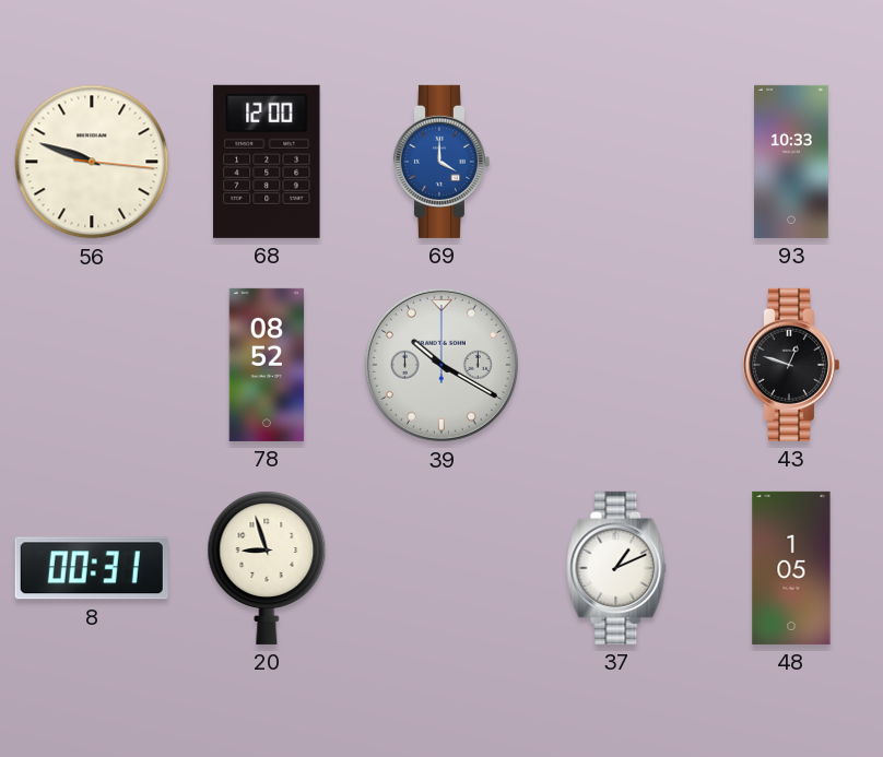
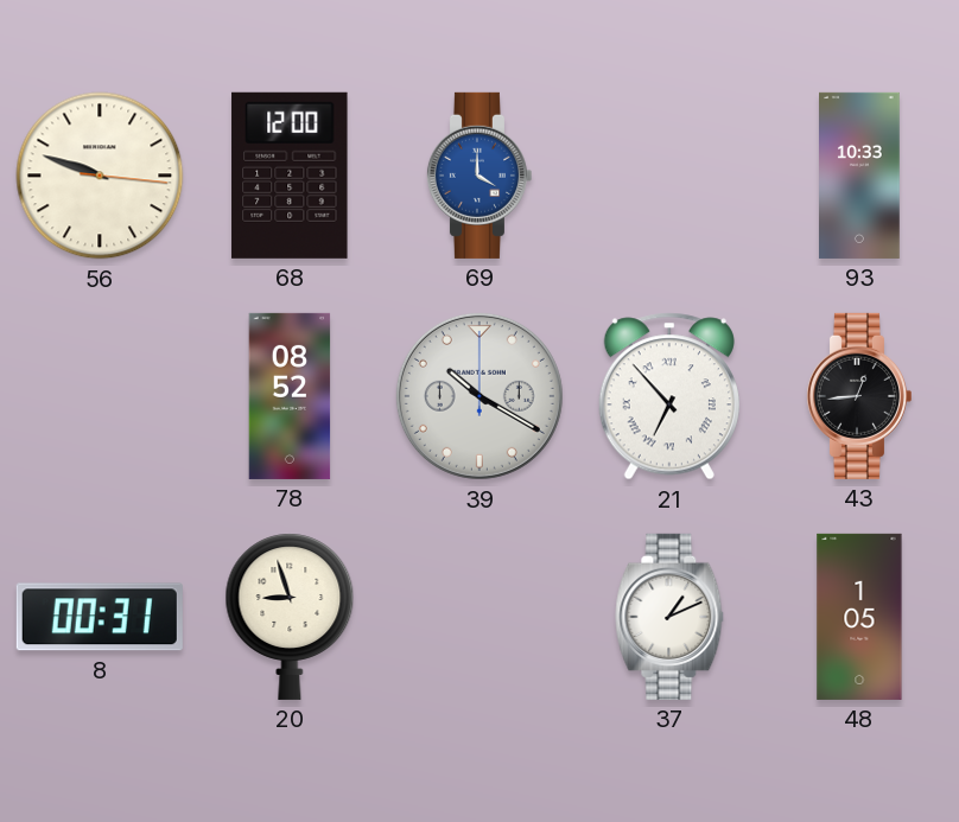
21: none -> 6:53
43: 12:48 -> 12:44
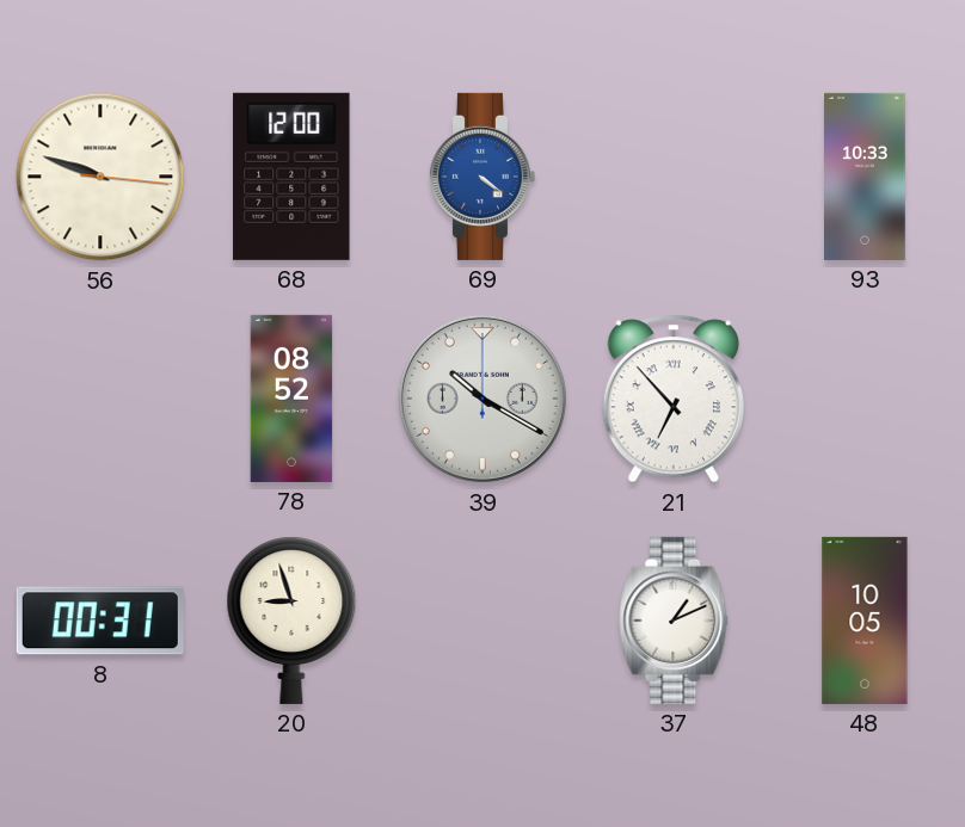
69: 4:00 -> 4:21
43: 12:44 -> none
48: 1:05 -> 10:05
